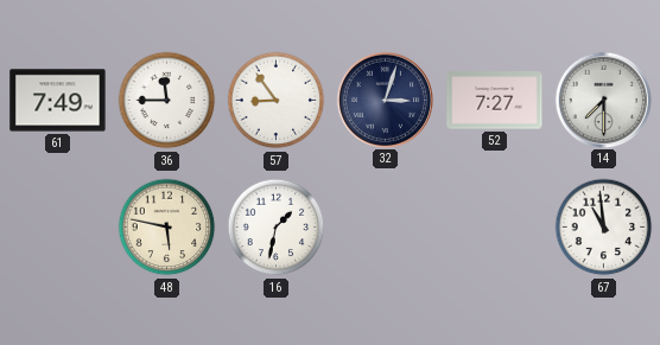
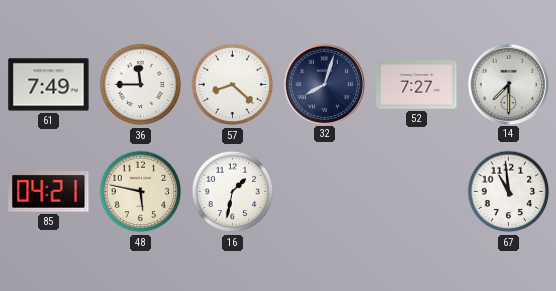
57: 8:54 -> 8:22
32: 3:03 -> 8:03
85: none -> 04:21
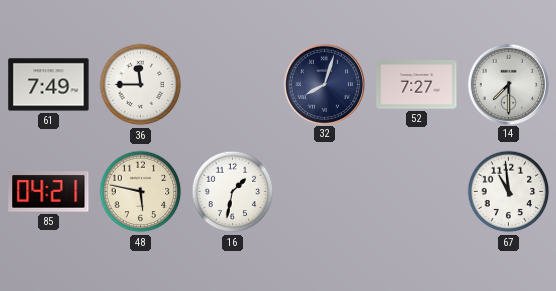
57: 8:22 -> none
